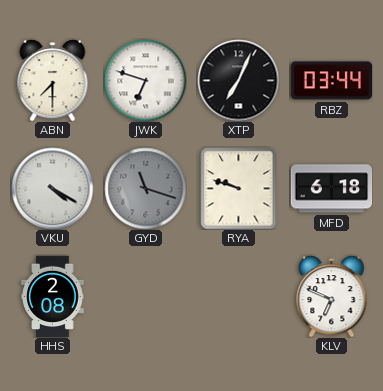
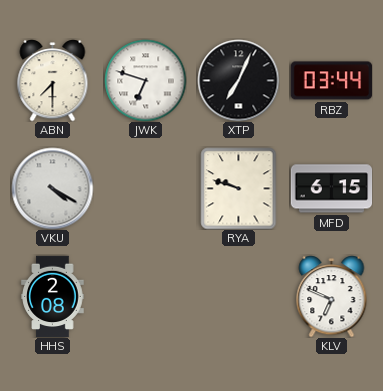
GYD: 11:18 -> none
MFD: 6:18 -> 6:15
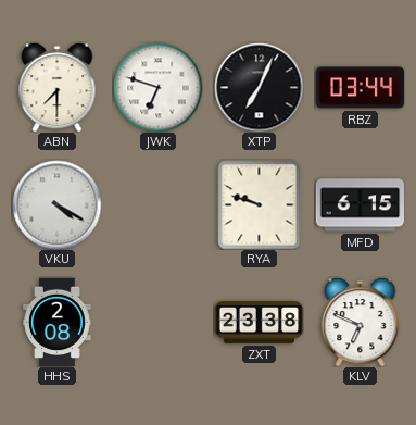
ZXT: none -> 23:38
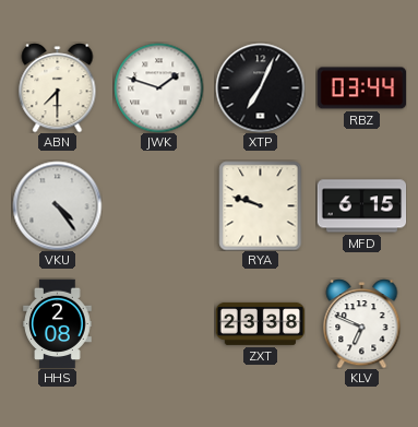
JWK: 6:48 -> 1:48
VKU: 4:20 -> 4:24
